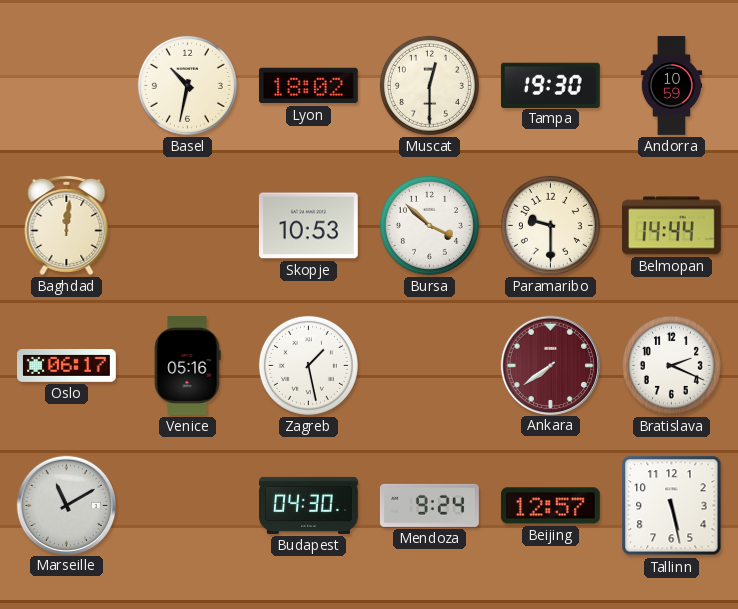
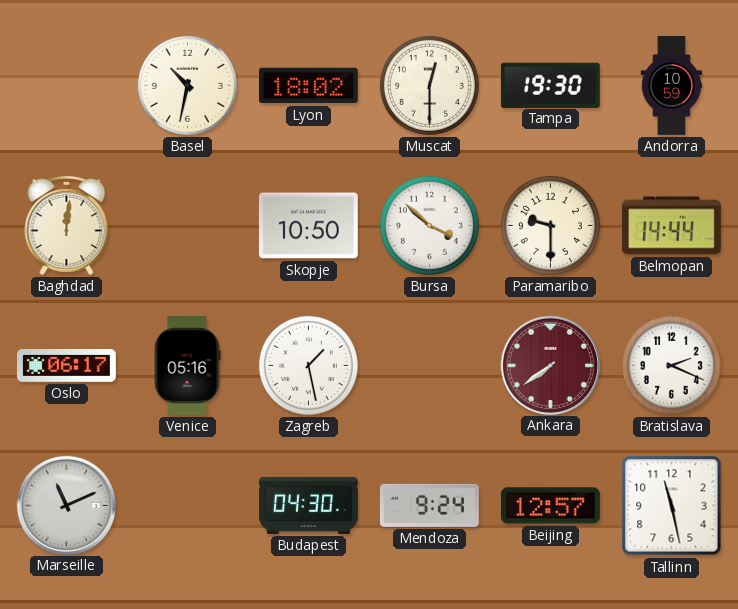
Skopje: 10:53 -> 10:50
Marseille: 11:10 -> 11:11
Tallinn: 5:28 -> 11:28
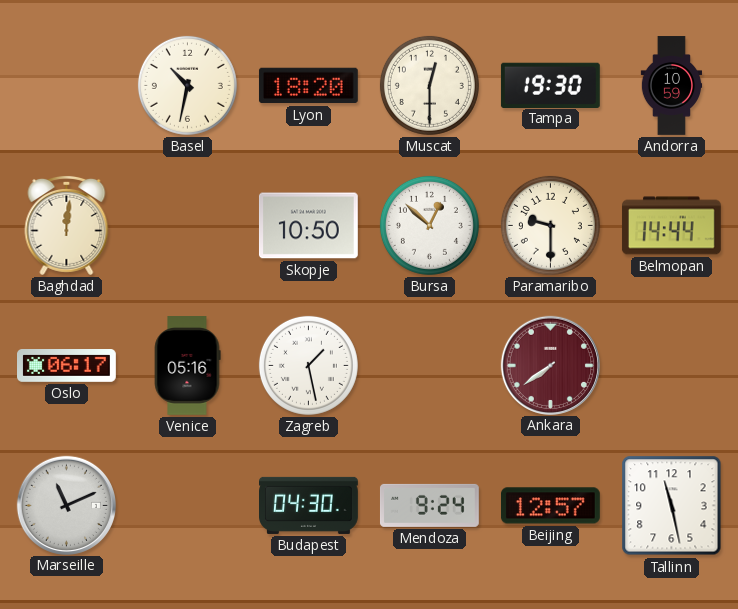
Lyon: 18:02 -> 18:20
Bursa: 3:52 -> 12:52
Bratislava: 2:19 -> none
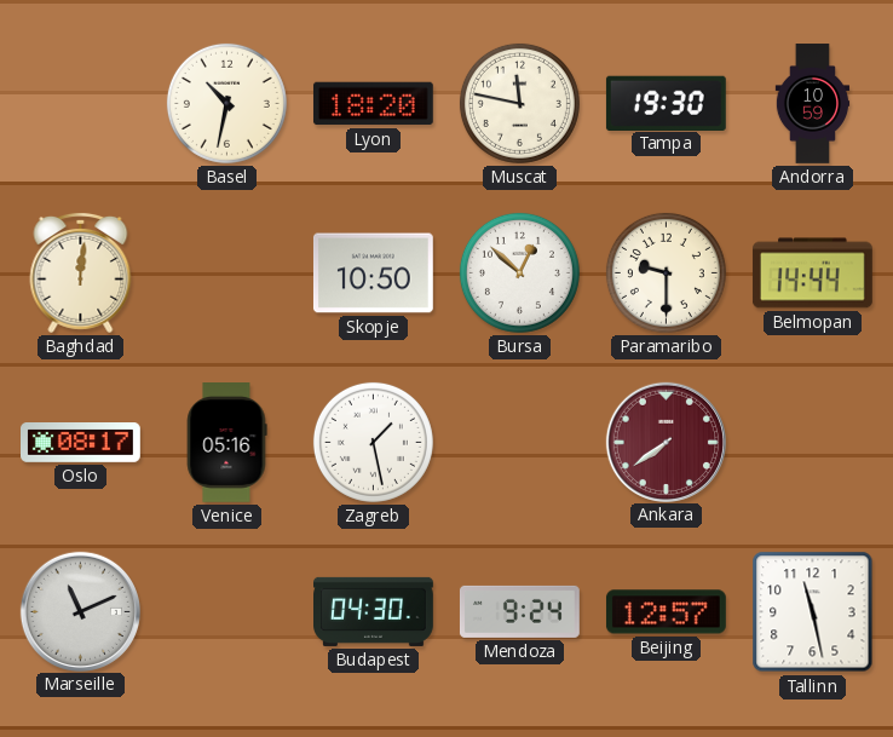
Muscat: 12:30 -> 11:47
Oslo: 06:17 -> 08:17
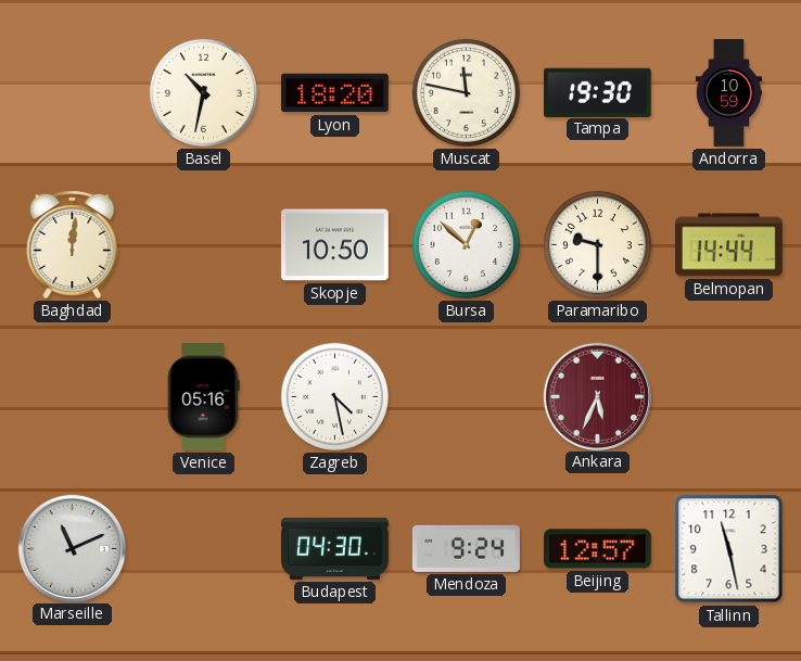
Oslo: 08:17 -> none
Zagreb: 1:28 -> 4:28
Ankara: 7:39 -> 5:34
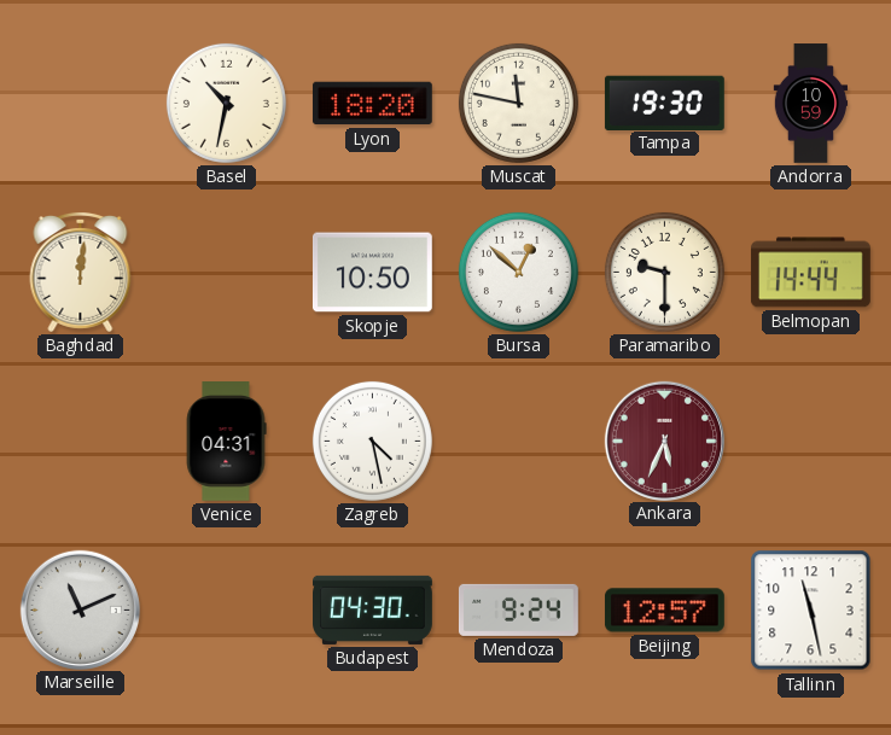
Venice: 05:16 -> 04:31
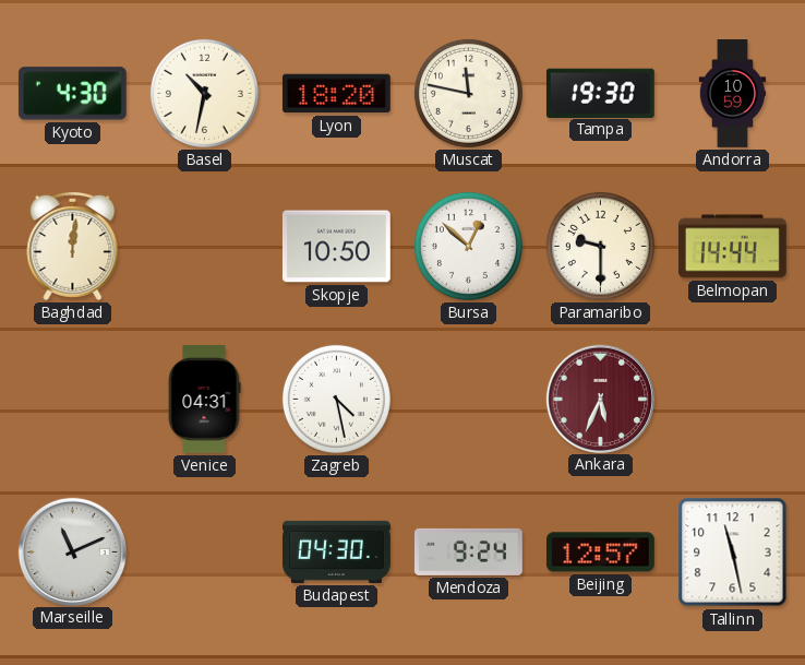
Kyoto: none -> 4:30
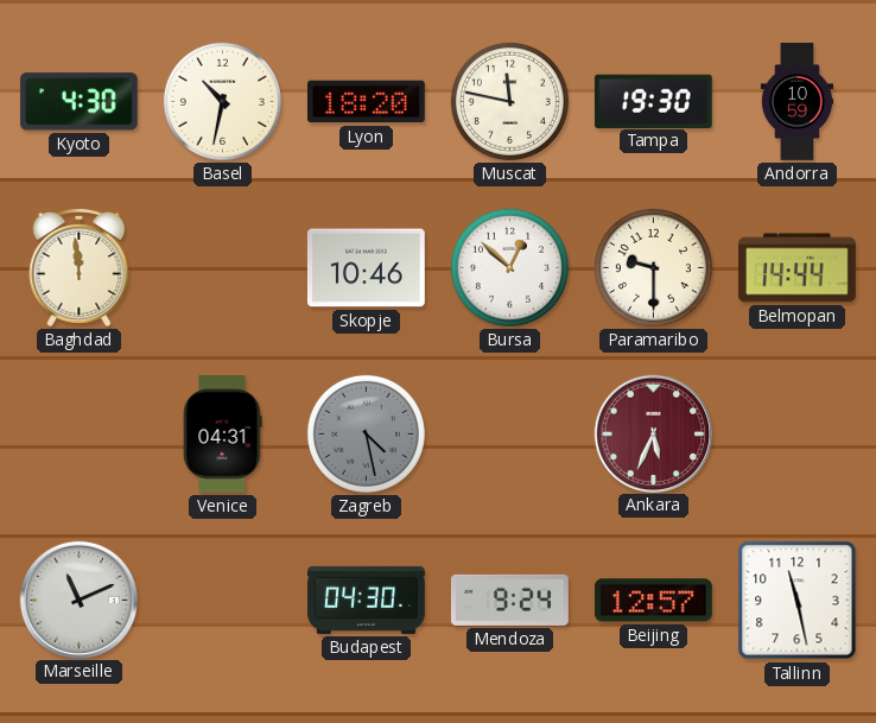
Baghdad: 12:01 -> 11:59
Skopje: 10:50 -> 10:46
Zagreb dial: white -> grey
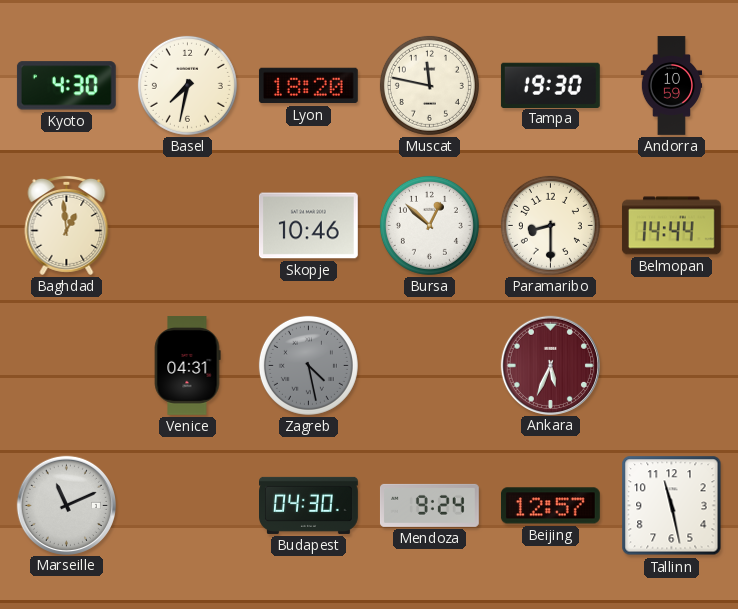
Basel: 10:32 -> 7:32
Baghdad: 11:59 -> 12:59
Paramaribo: 9:30 -> 8:30
